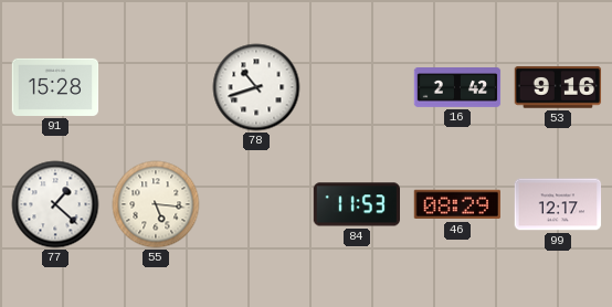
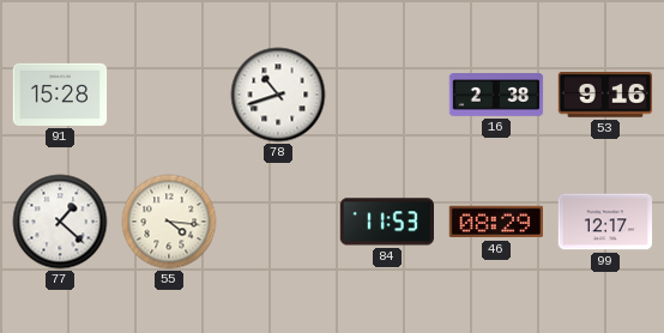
16: 2:42 -> 2:38
55: 5:16 -> 4:16
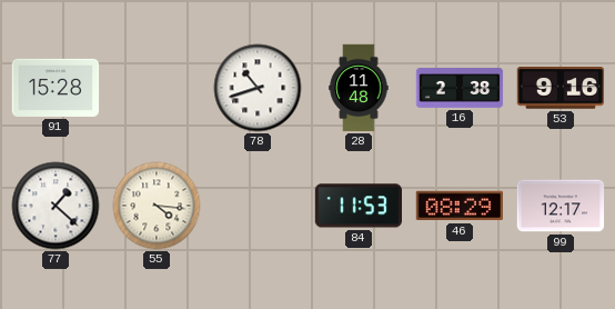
28: none -> 11:48
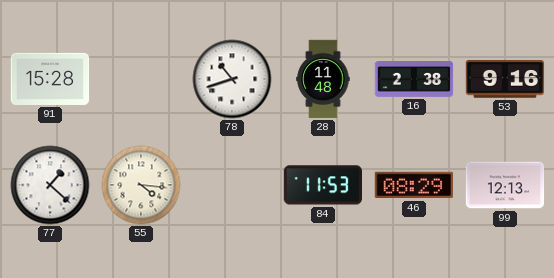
99: 12:17 -> 12:13
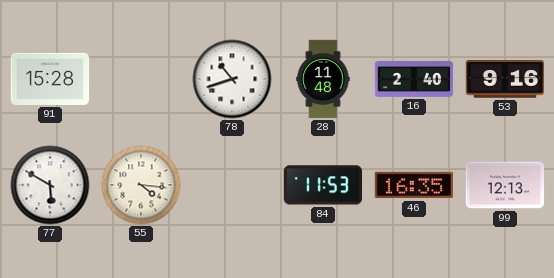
16: 2:38 -> 2:40
77: 1:22 -> 5:50
46: 08:29 -> 16:35
